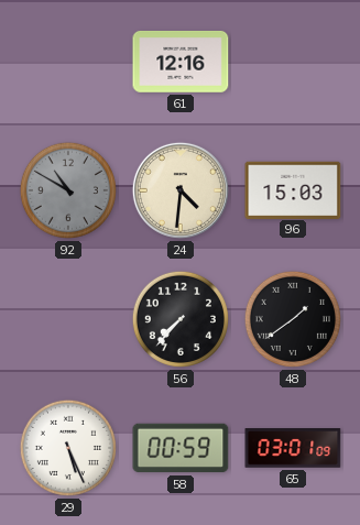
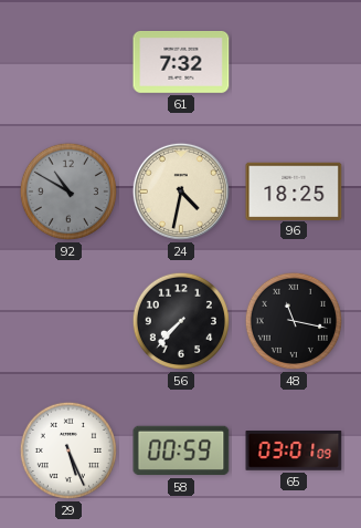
61: 12:16 -> 7:32
24: 4:31 -> 4:32
96: 15:03 -> 18:25
48: 1:39 -> 11:17
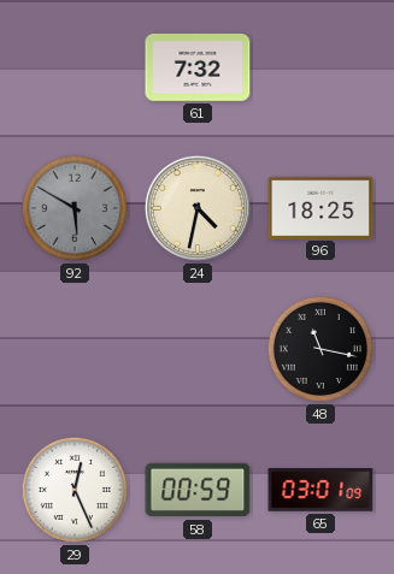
92: 10:50 -> 5:50
56: 7:37 -> none
29: 5:26 -> 12:26
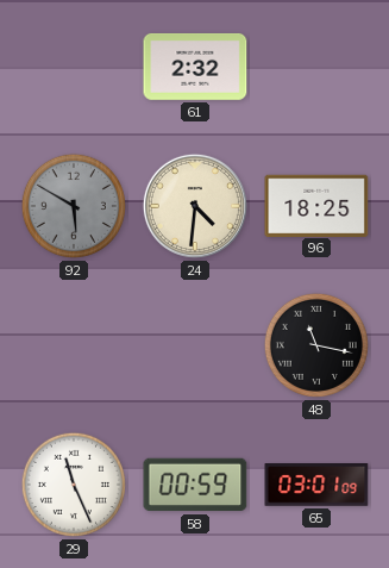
61: 7:32 -> 2:32
24: 4:32 -> 4:31
29: 12:26 -> 11:26
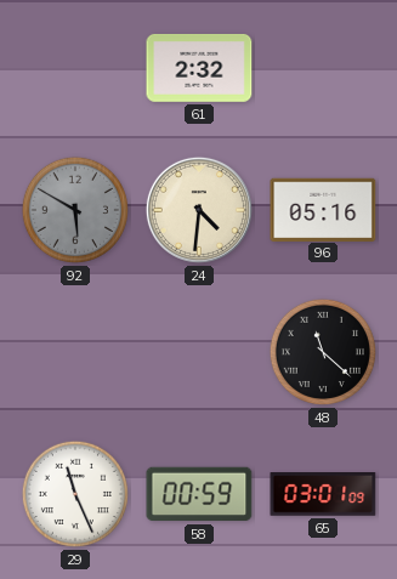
96: 18:25 -> 05:16
48: 11:17 -> 11:22
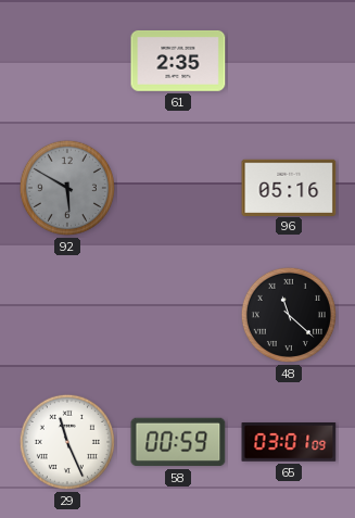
61: 2:32 -> 2:35
24: 4:31 -> none
